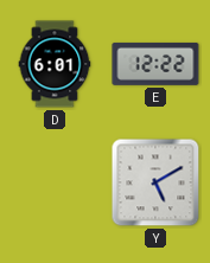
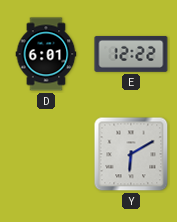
Y: 5:10 -> 6:10
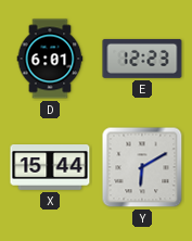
E: 12:22 -> 12:23
X: none -> 15:44
